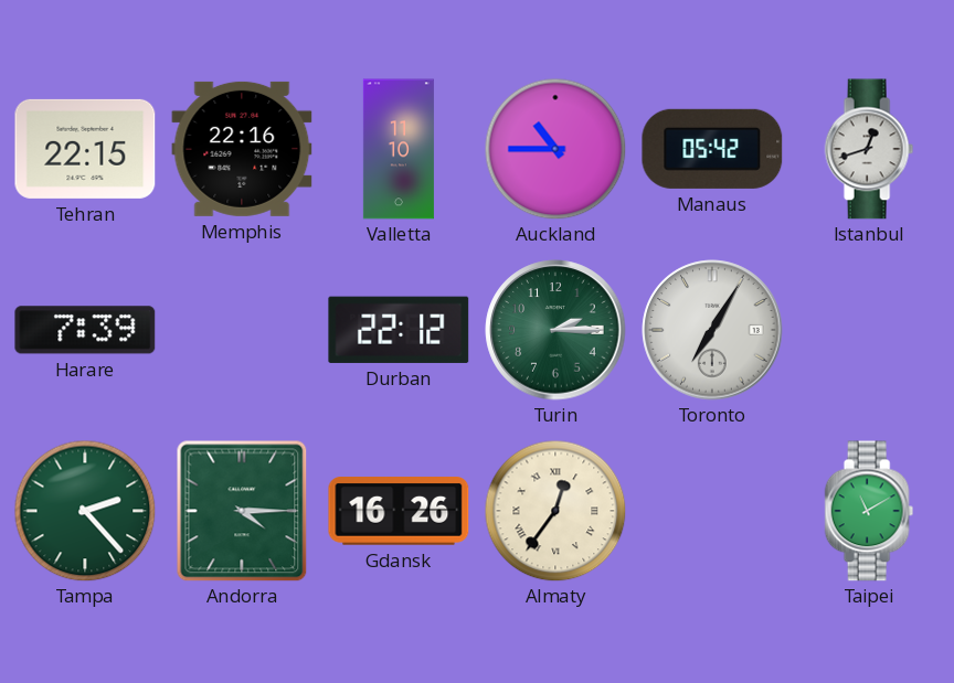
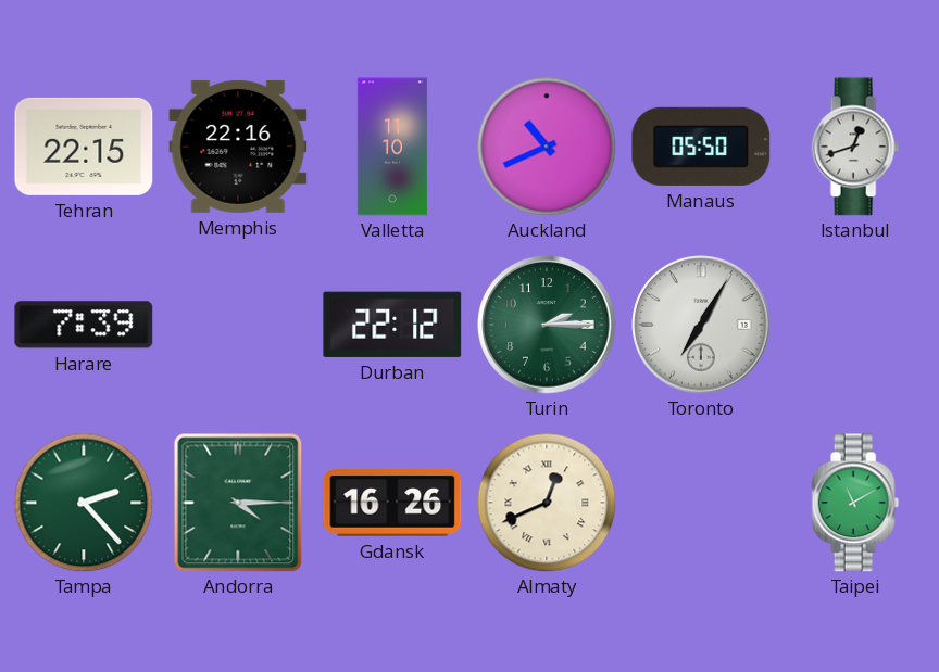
Auckland: 10:45 -> 10:41
Manaus: 05:42 -> 05:50
Almaty: 12:36 -> 12:41
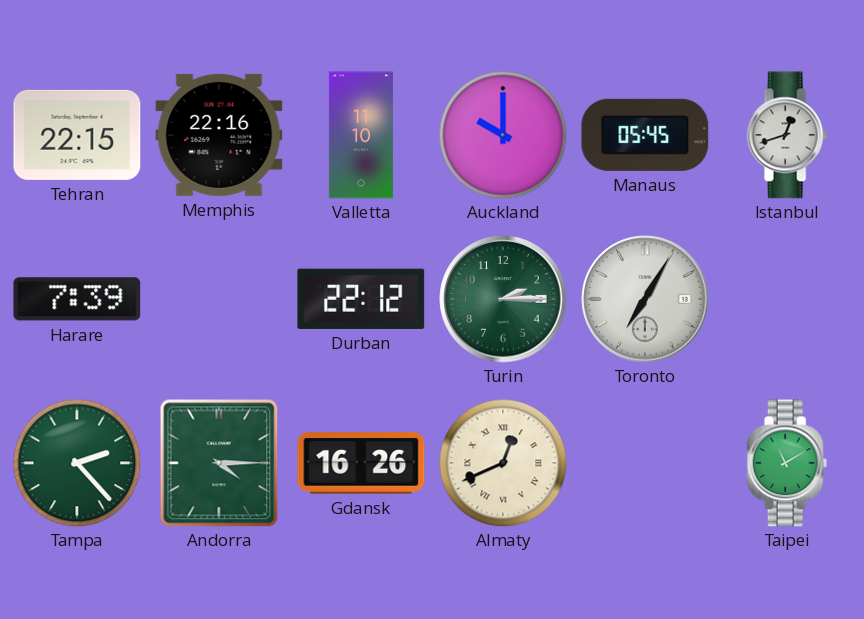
Auckland: 10:41 -> 10:00
Manaus: 05:50 -> 05:45
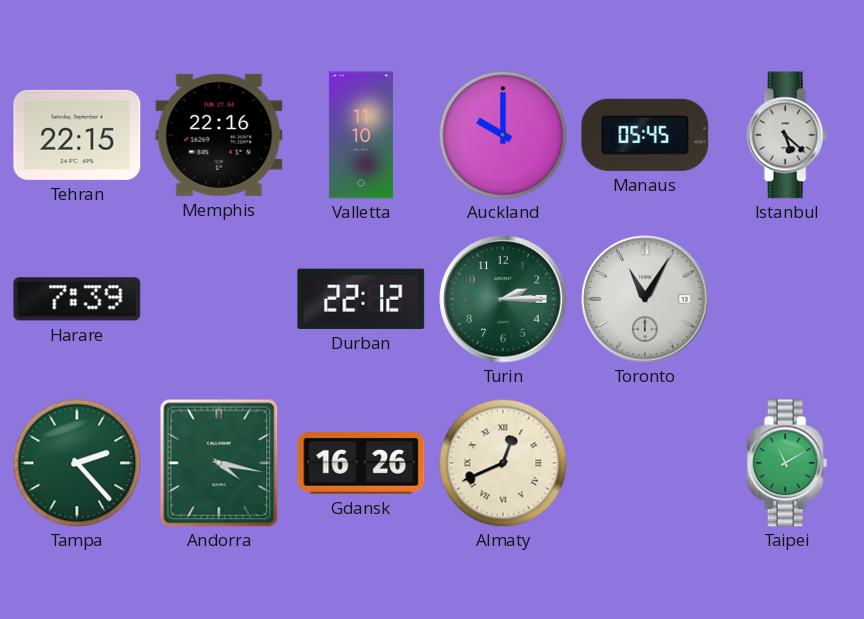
Istanbul: 12:42 -> 5:22
Toronto: 7:05 -> 11:05
Andorra: 4:15 -> 4:17
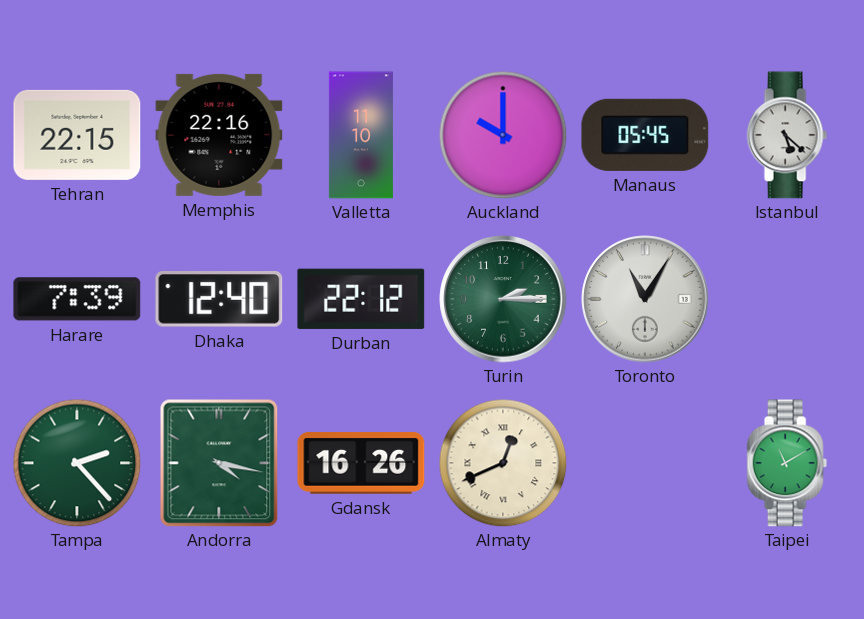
Dhaka: none -> 12:40
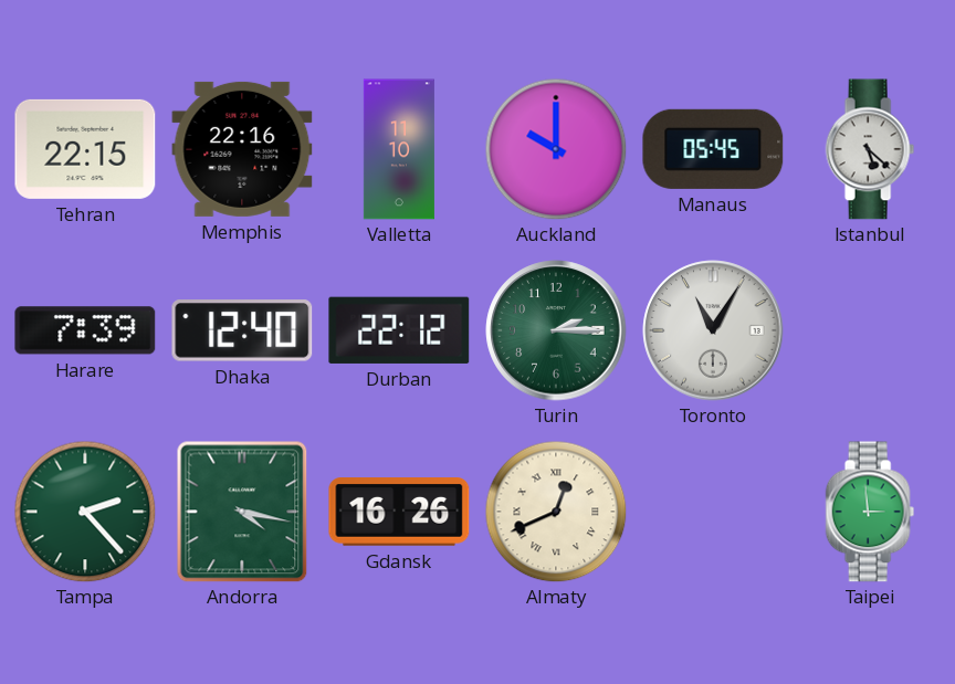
Taipei: 11:10 -> 2:59
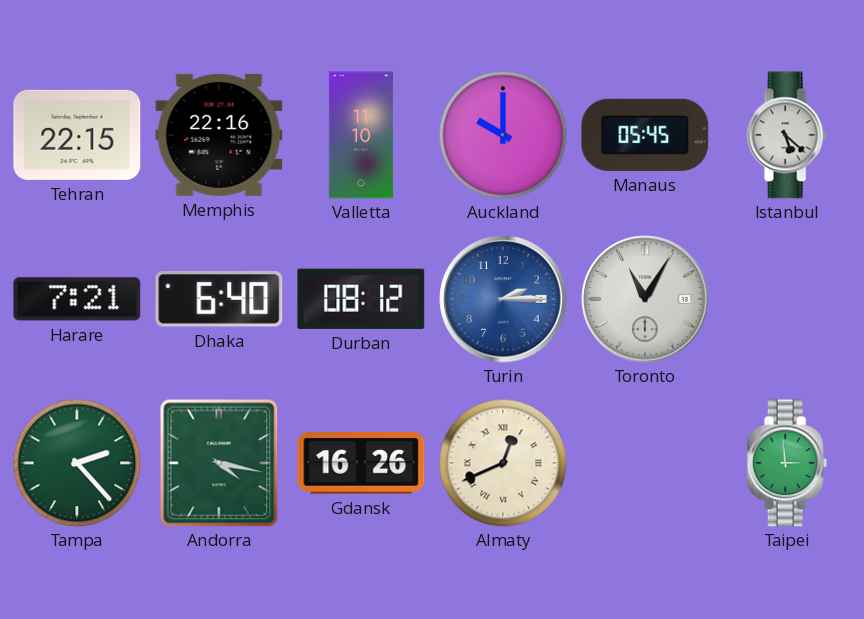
Harare: 7:39 -> 7:21
Dhaka: 12:40 -> 6:40
Durban: 22:12 -> 08:12
Turin dial: green -> blue
